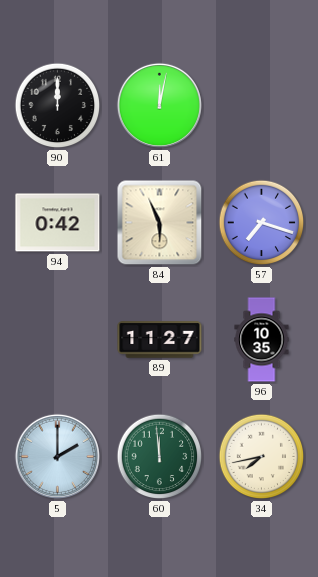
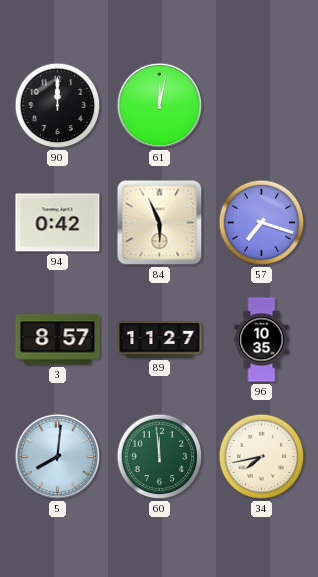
3: none -> 8:57
5: 2:00 -> 8:01
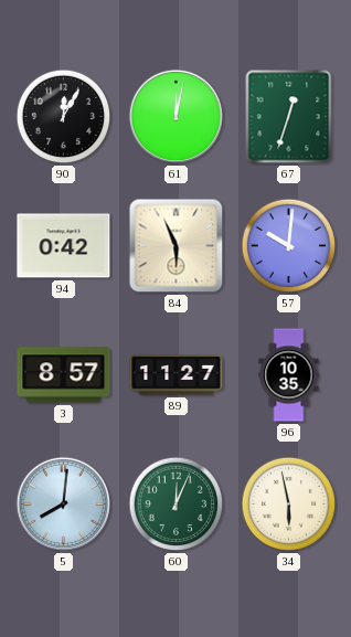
90: 12:00 -> 12:05
67: none -> 12:33
57: 7:18 -> 10:01
60: 11:59 -> 12:04
34: 7:43 -> 5:58
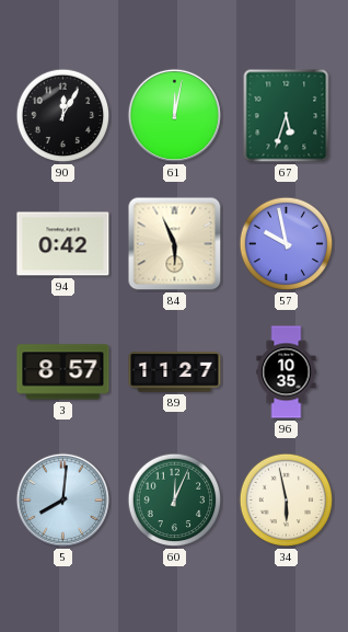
67: 12:33 -> 5:33
57: 10:01 -> 9:58
